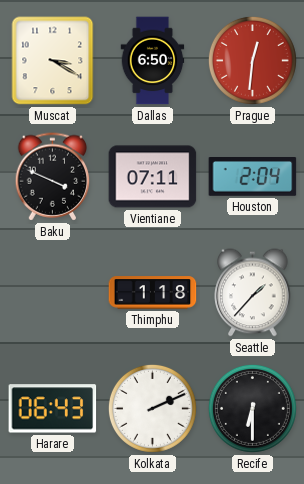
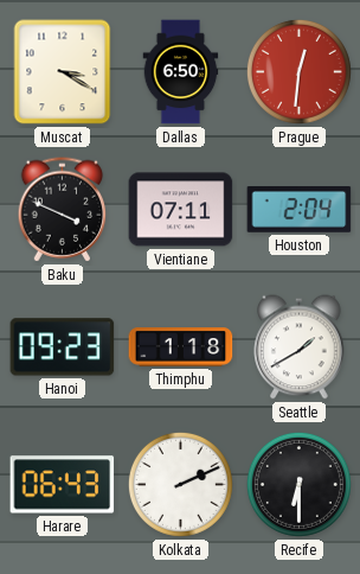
Hanoi: none -> 09:23
Seattle: 1:37 -> 1:40
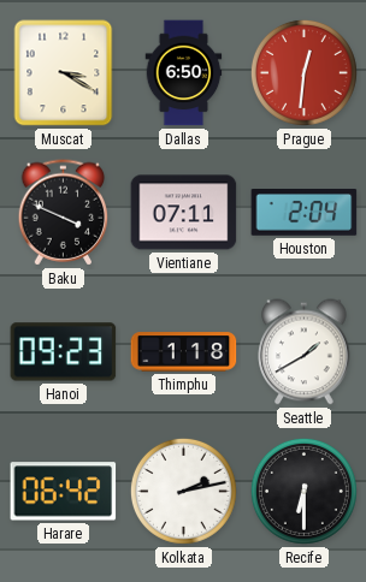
Harare: 06:43 -> 06:42
Kolkata: 2:11 -> 2:13
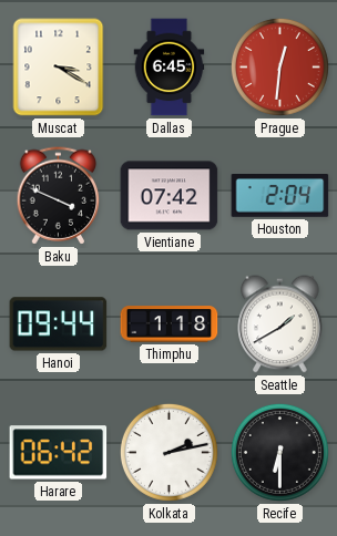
Dallas: 6:50 -> 6:45
Vientiane: 07:11 -> 07:42
Hanoi: 09:23 -> 09:44
